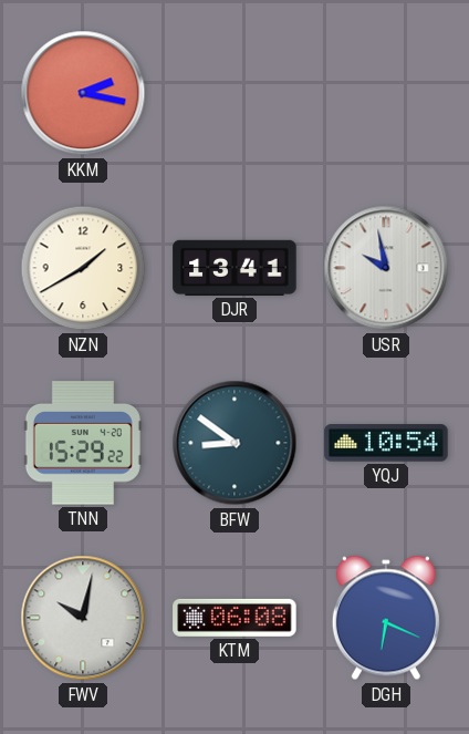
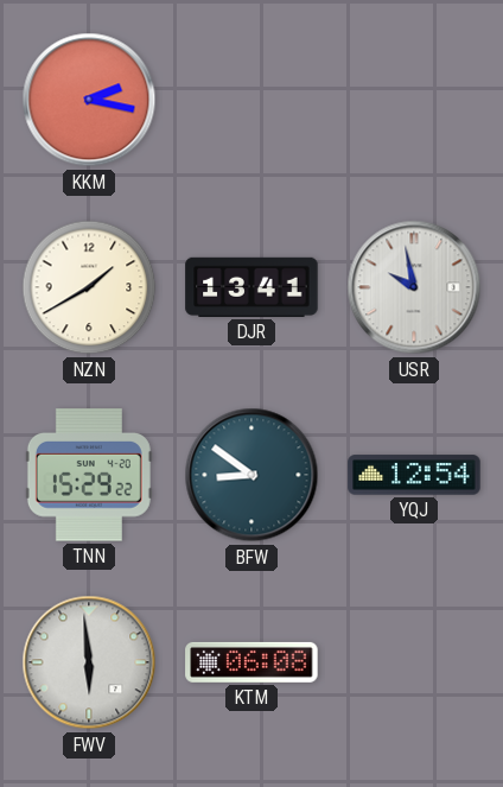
YQJ: 10:54 -> 12:54
FWV: 10:02 -> 5:59
DGH: 6:19 -> none
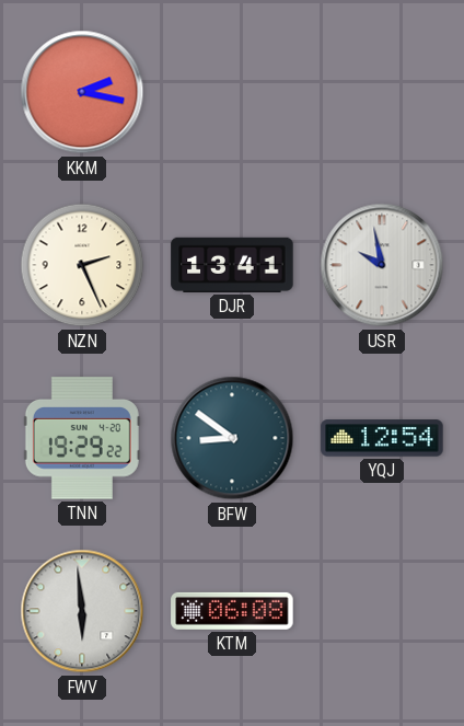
NZN: 1:40 -> 2:26
TNN: 15:29 -> 19:29
